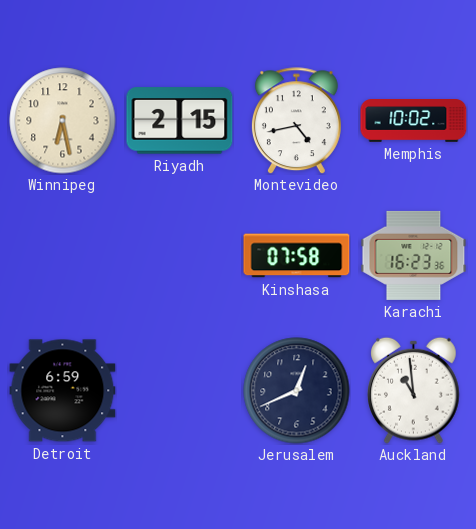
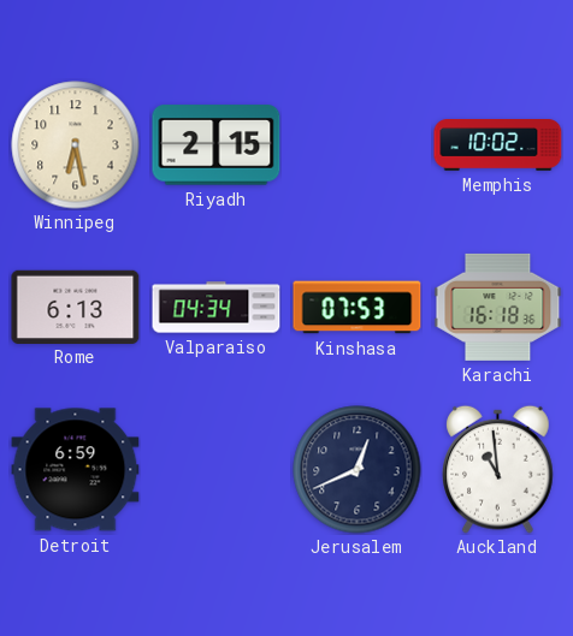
Montevideo: 4:43 -> none
Rome: none -> 6:13
Valparaiso: none -> 04:34
Kinshasa: 07:58 -> 07:53
Karachi: 16:23 -> 16:18
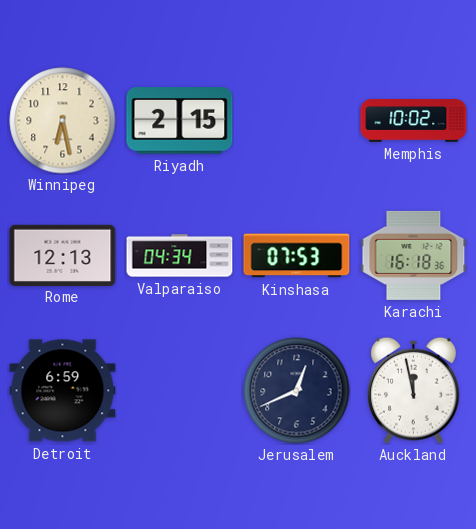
Rome: 6:13 -> 12:13
Auckland: 10:59 -> 11:58
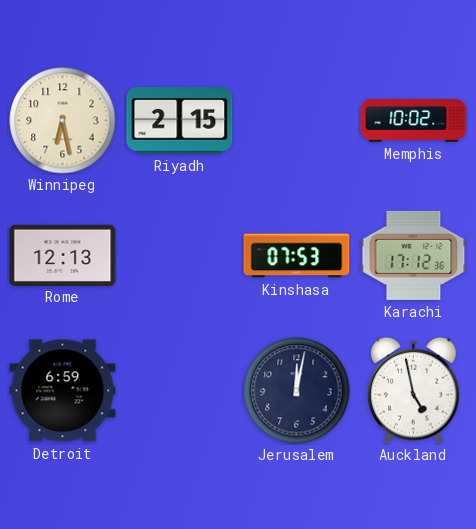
Valparaiso: 04:34 -> none
Karachi: 16:18 -> 17:12
Jerusalem: 12:41 -> 12:02
Auckland: 11:58 -> 4:58
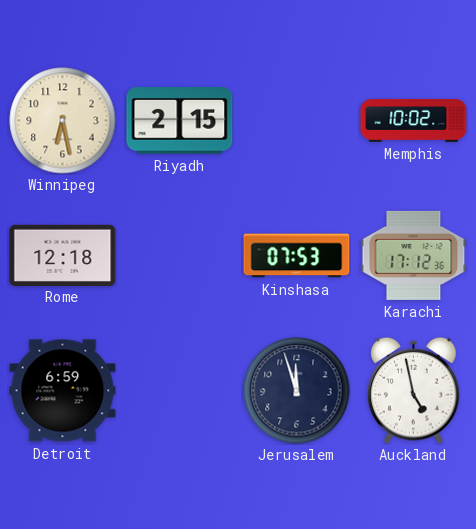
Rome: 12:13 -> 12:18
Jerusalem: 12:02 -> 11:57
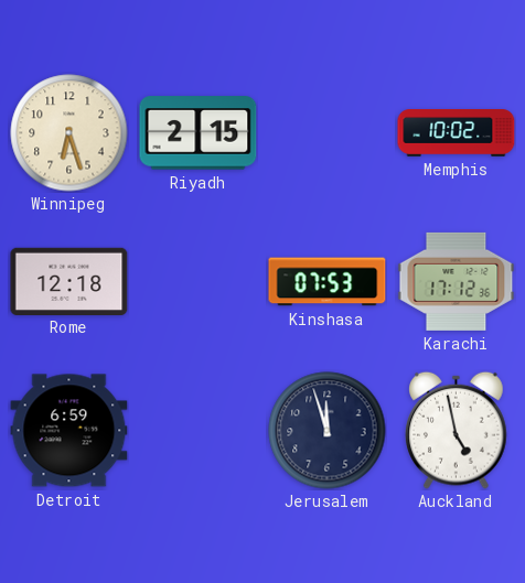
Winnipeg: 6:28 -> 6:27
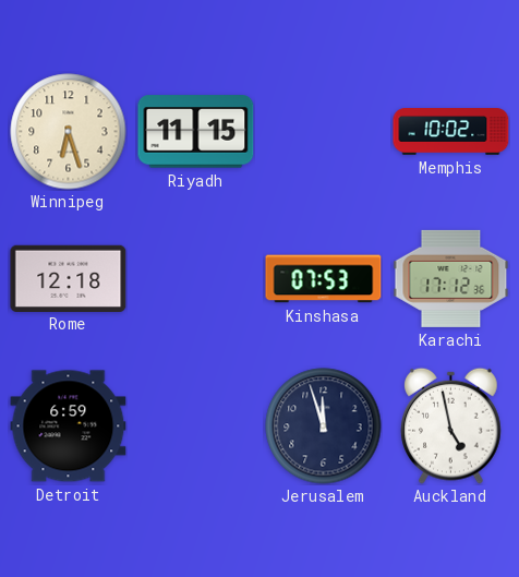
Riyadh: 2:15 -> 11:15
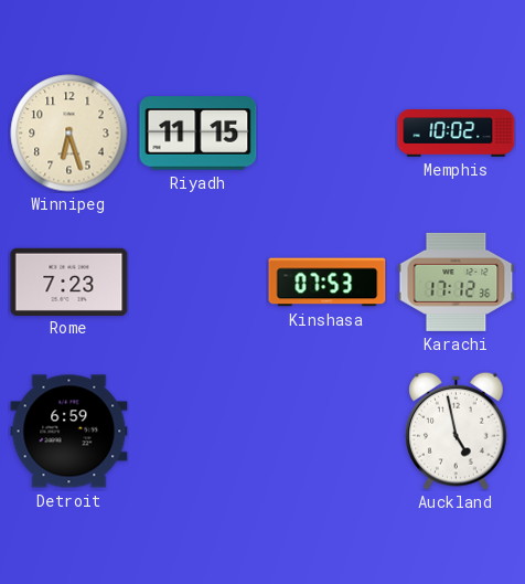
Rome: 12:18 -> 7:23
Jerusalem: 11:57 -> none
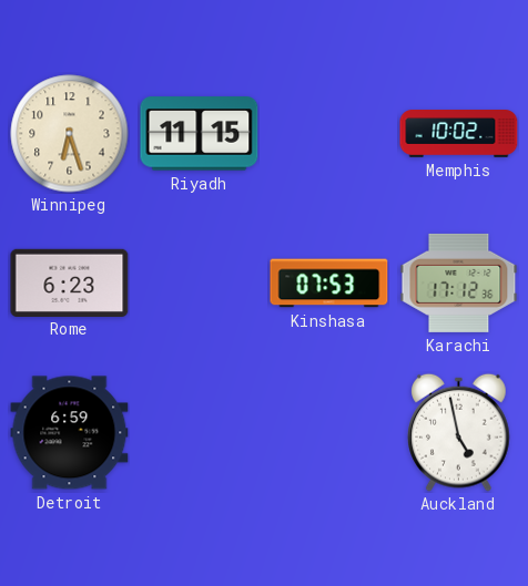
Rome: 7:23 -> 6:23
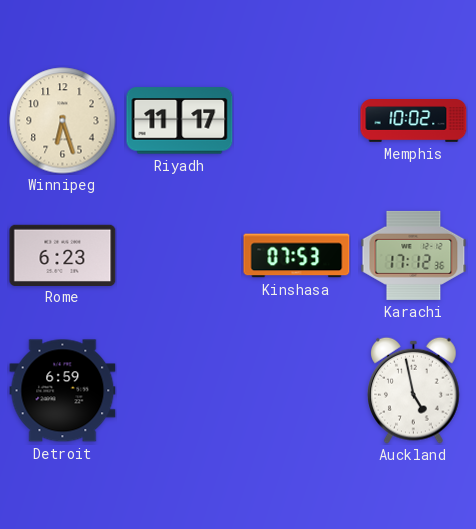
Riyadh: 11:15 -> 11:17
